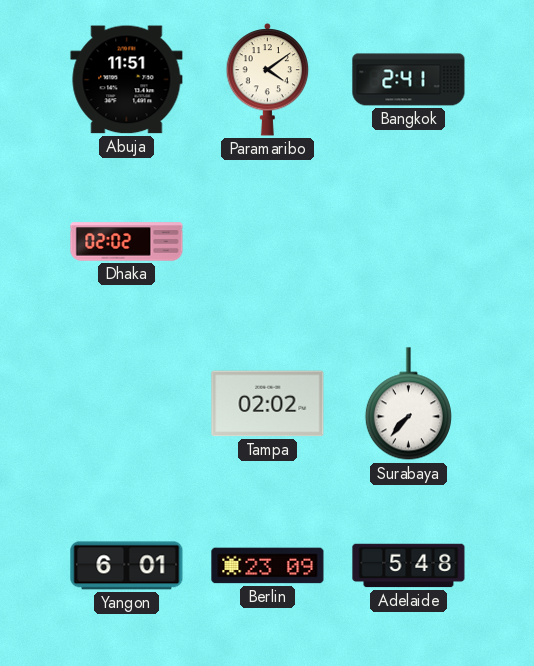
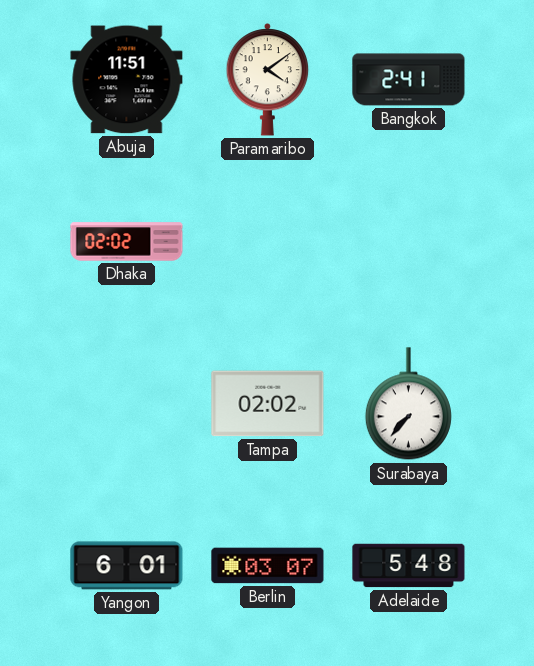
Berlin: 23:09 -> 03:07
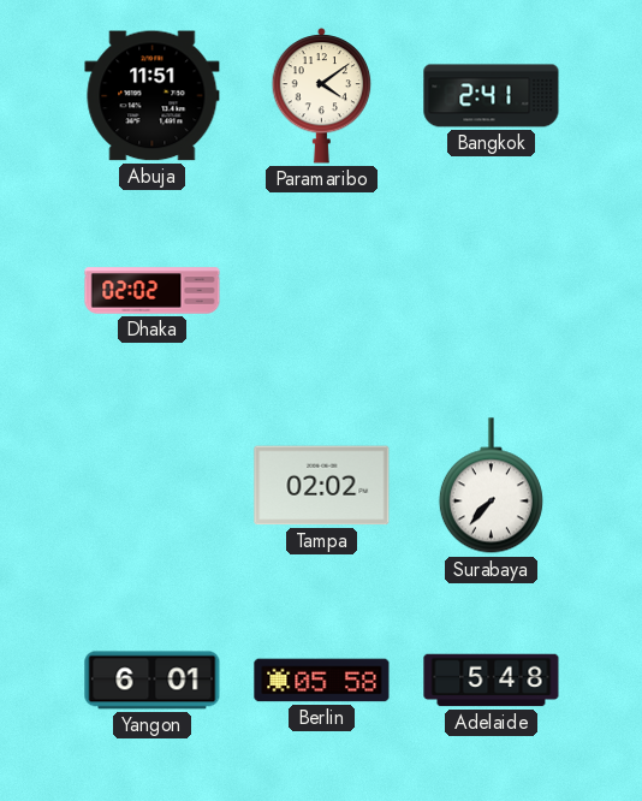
Berlin: 03:07 -> 05:58
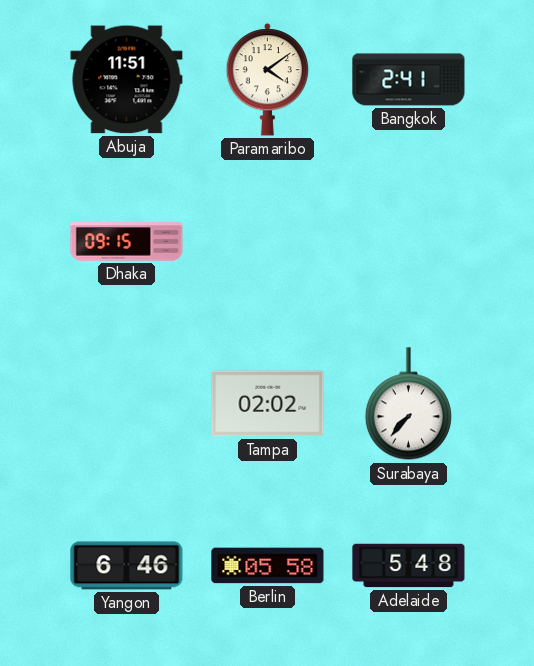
Dhaka: 02:02 -> 09:15
Yangon: 6:01 -> 6:46
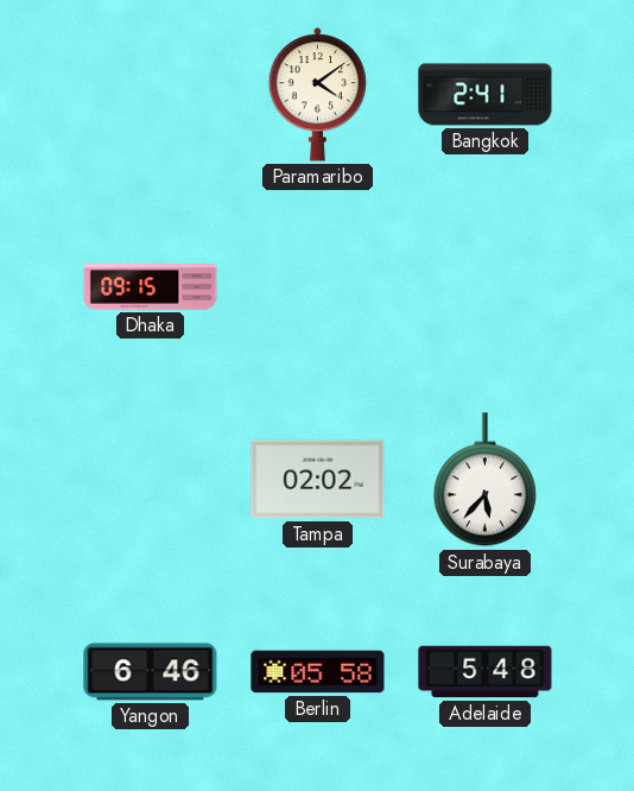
Abuja: 11:51 -> none
Surabaya: 7:37 -> 5:37
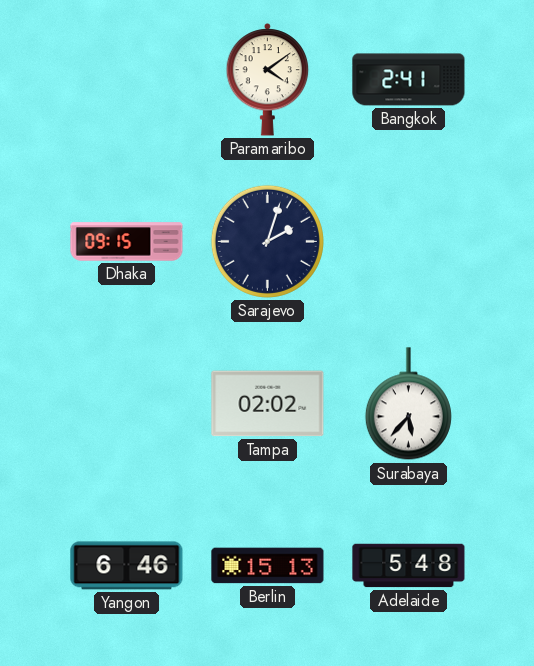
Sarajevo: none -> 2:03
Berlin: 05:58 -> 15:13
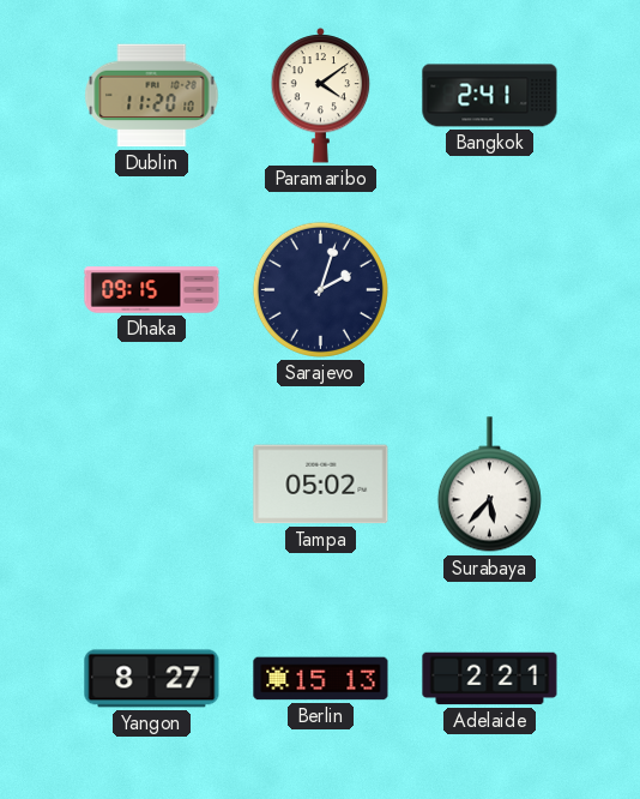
Dublin: none -> 11:20
Tampa: 02:02 -> 05:02
Yangon: 6:46 -> 8:27
Adelaide: 5:48 -> 2:21
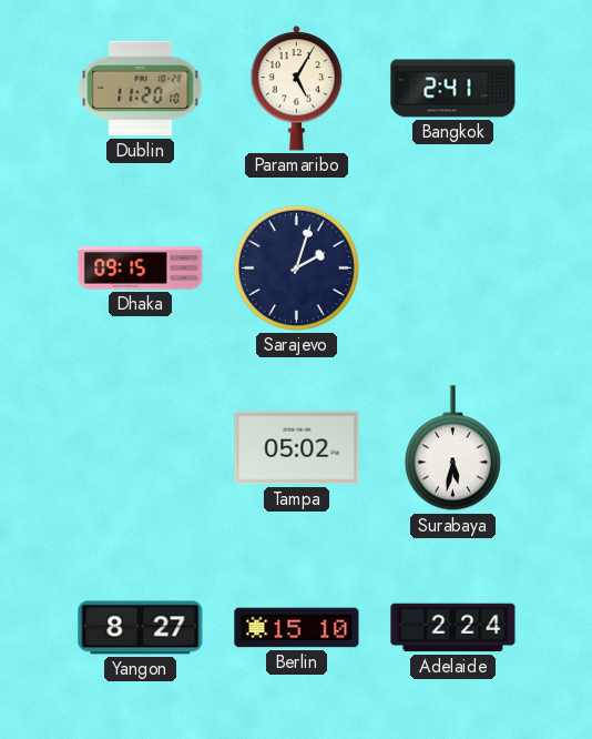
Paramaribo: 4:09 -> 5:05
Surabaya: 5:37 -> 5:32
Berlin: 15:13 -> 15:10
Adelaide: 2:21 -> 2:24
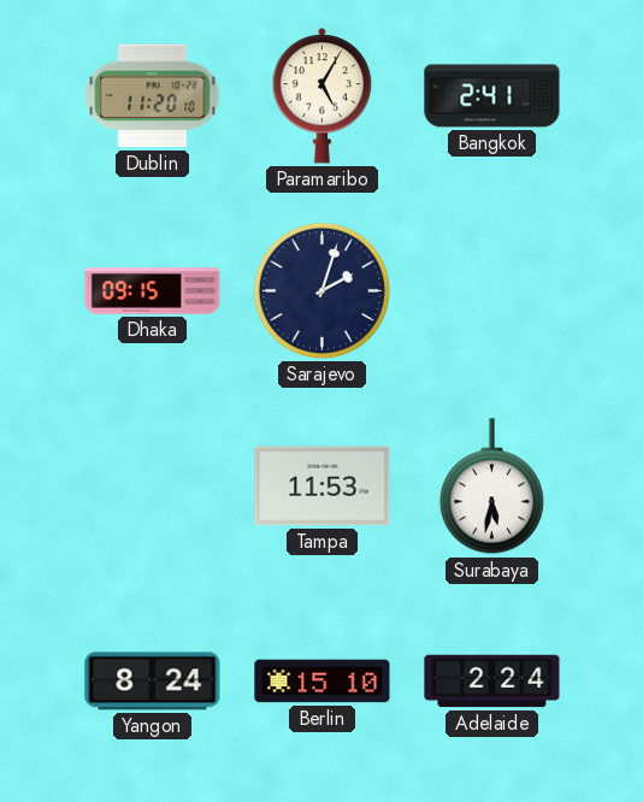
Tampa: 05:02 -> 11:53
Yangon: 8:27 -> 8:24
